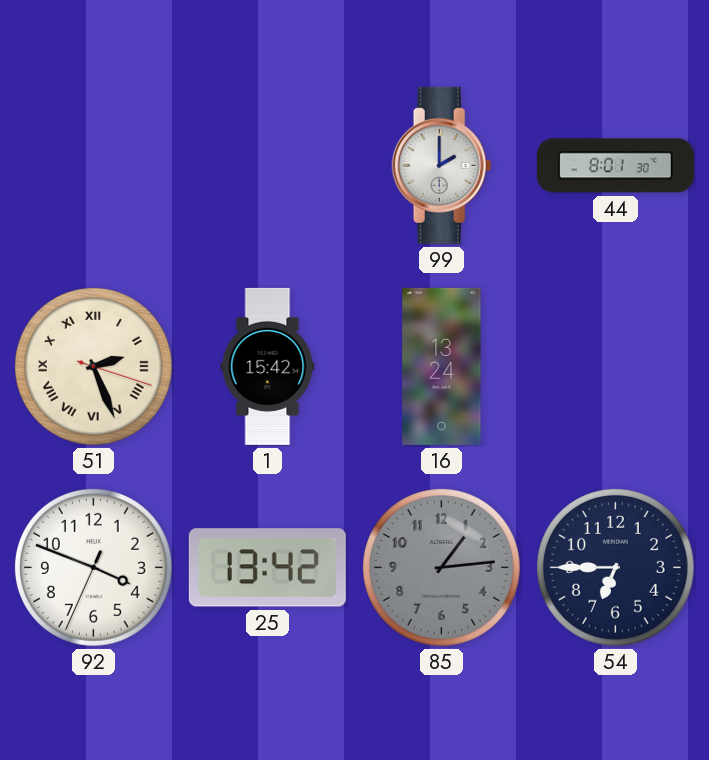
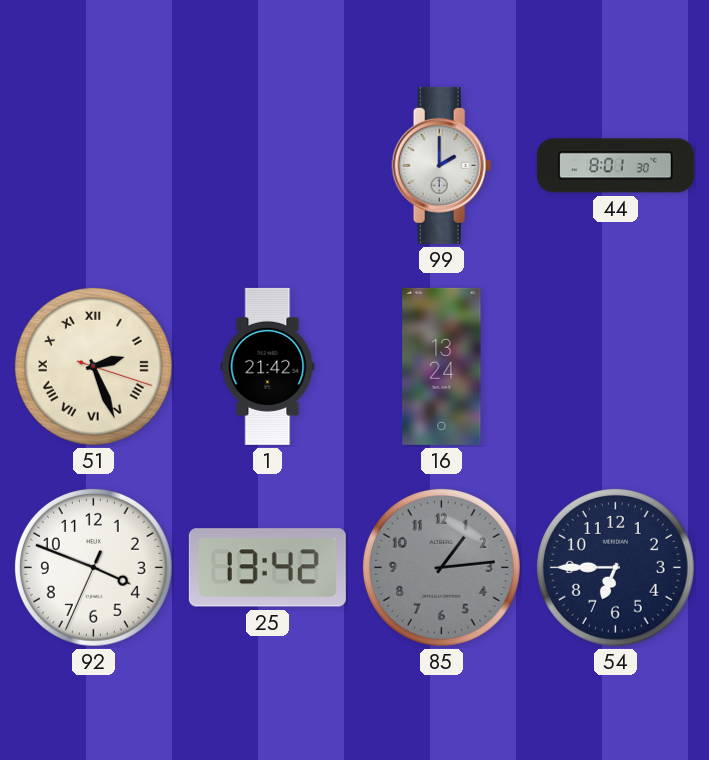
1: 15:42 -> 21:42
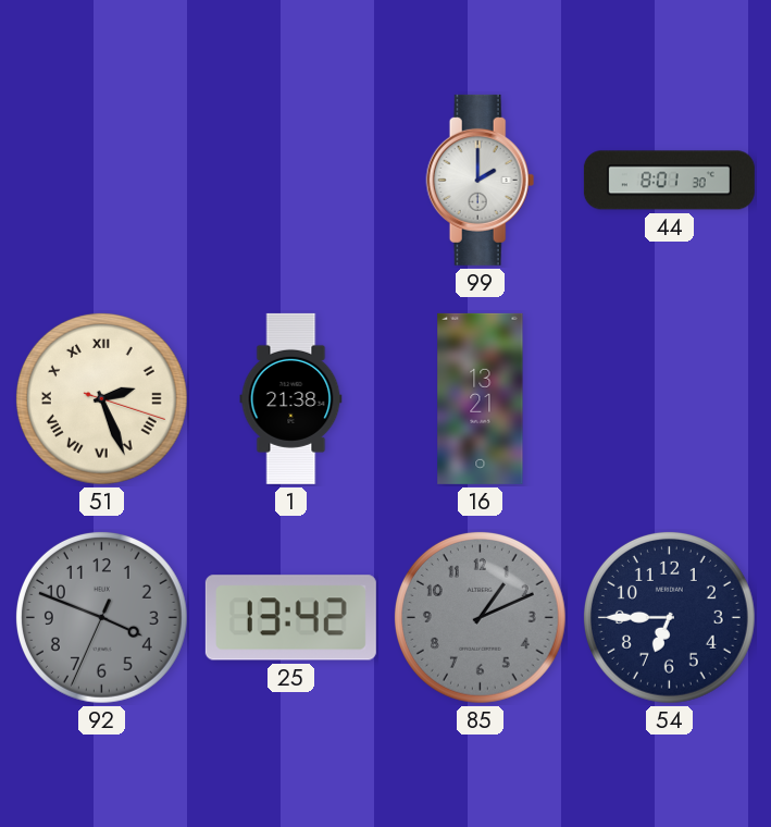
1: 21:42 -> 21:38
16: 13:24 -> 13:21
92 dial: white -> grey
85: 1:14 -> 1:11
